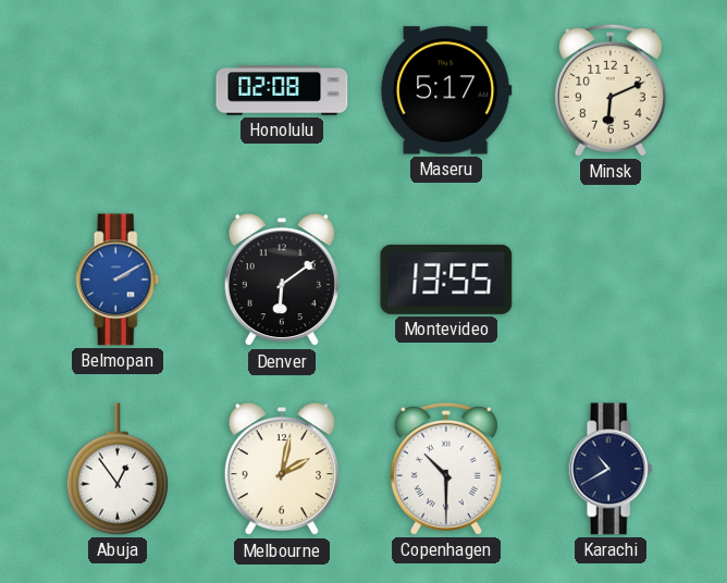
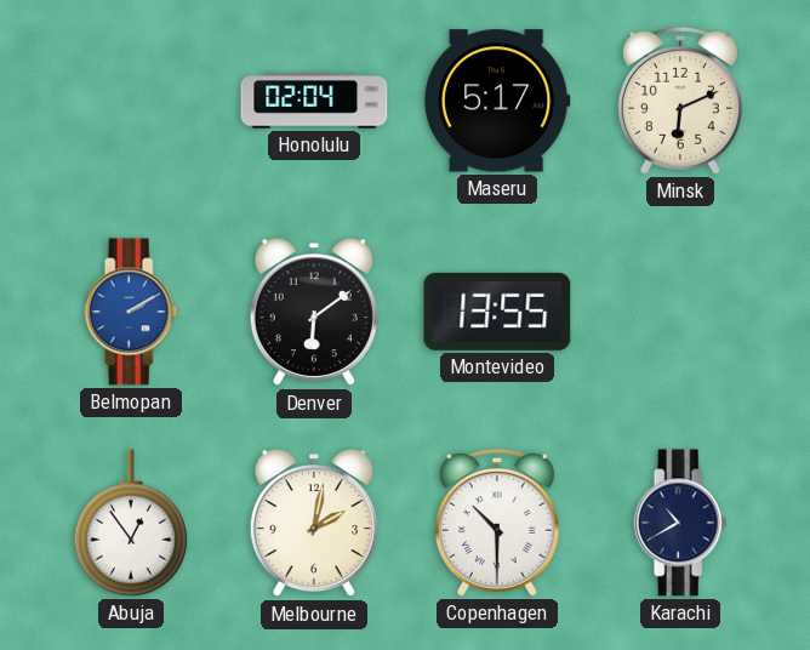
Honolulu: 02:08 -> 02:04
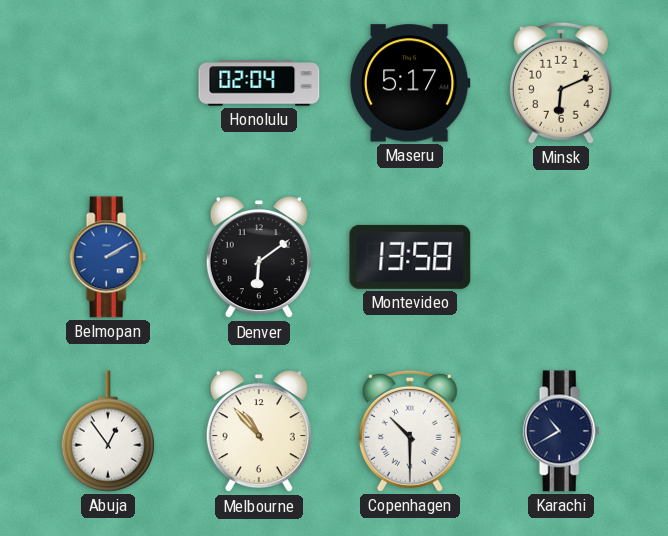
Montevideo: 13:55 -> 13:58
Melbourne: 2:02 -> 10:53
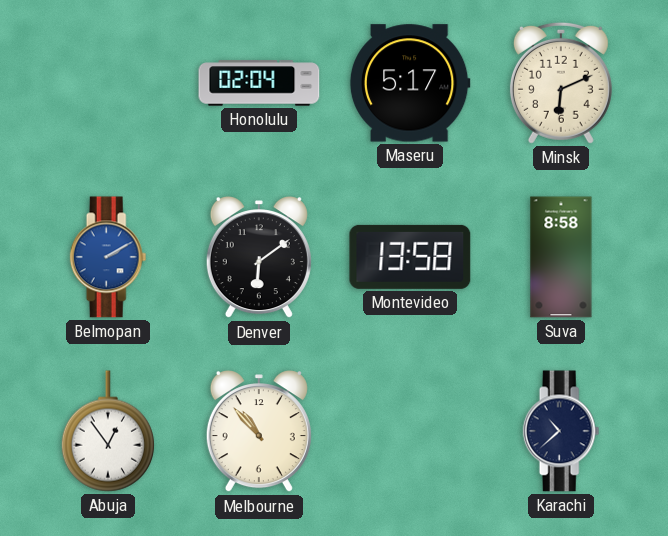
Suva: none -> 8:58
Copenhagen: 10:30 -> none
Karachi: 10:40 -> 10:38
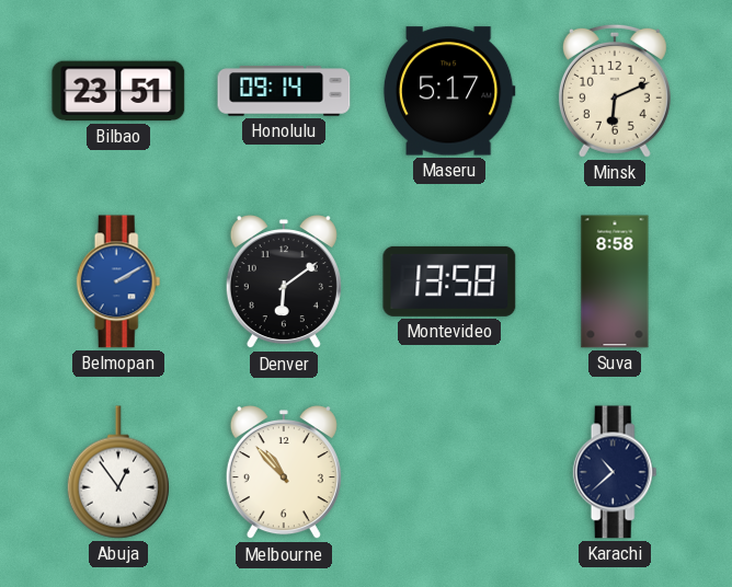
Bilbao: none -> 23:51
Honolulu: 02:04 -> 09:14
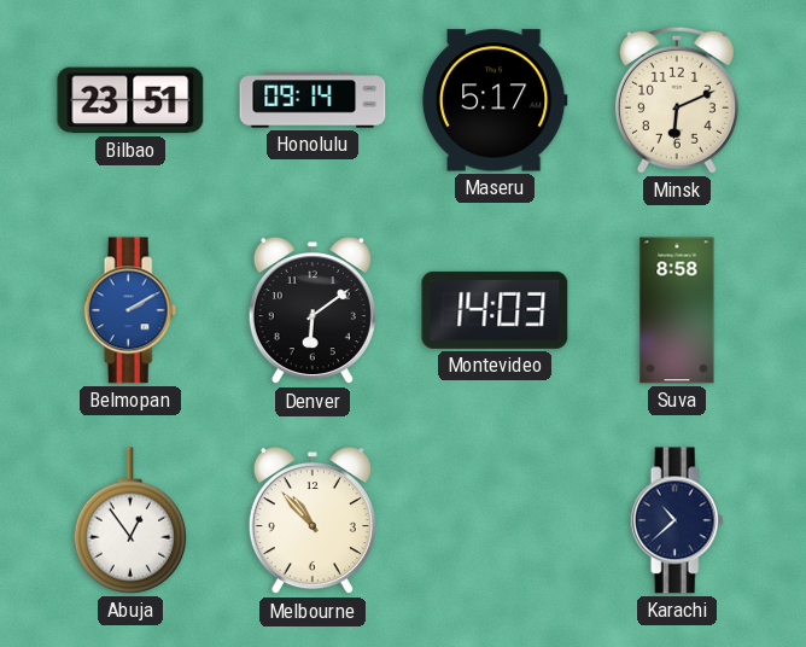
Montevideo: 13:58 -> 14:03
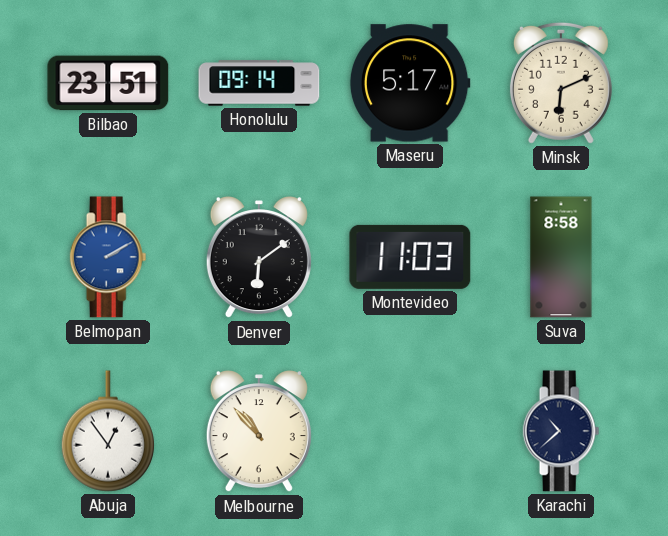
Montevideo: 14:03 -> 11:03
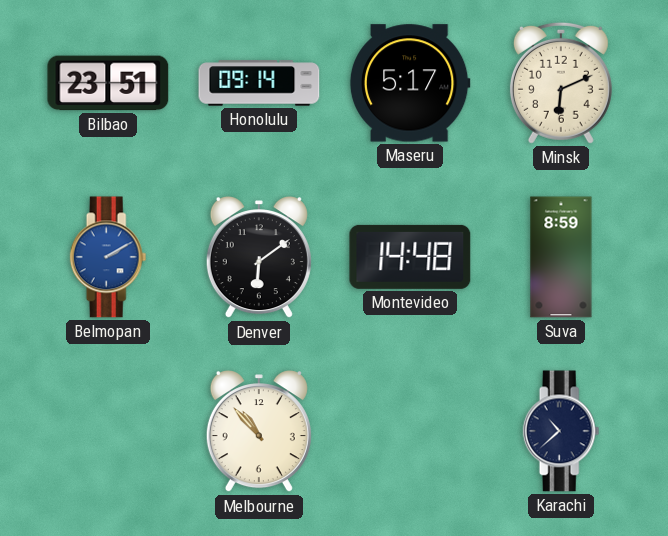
Montevideo: 11:03 -> 14:48
Suva: 8:58 -> 8:59
Abuja: 12:54 -> none
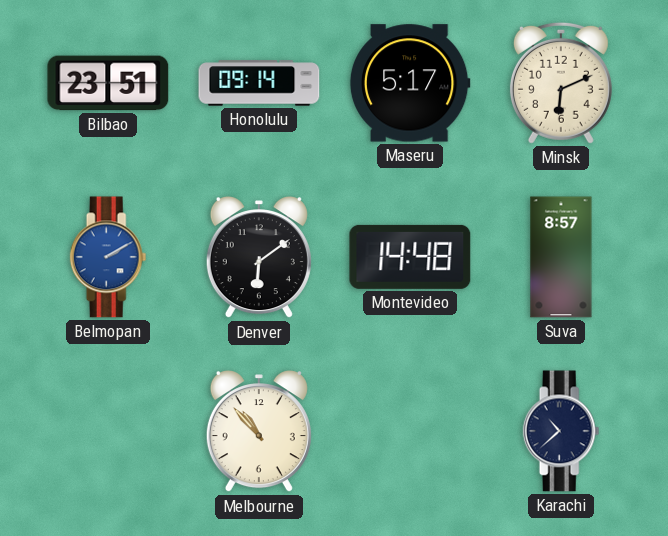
Suva: 8:59 -> 8:57
